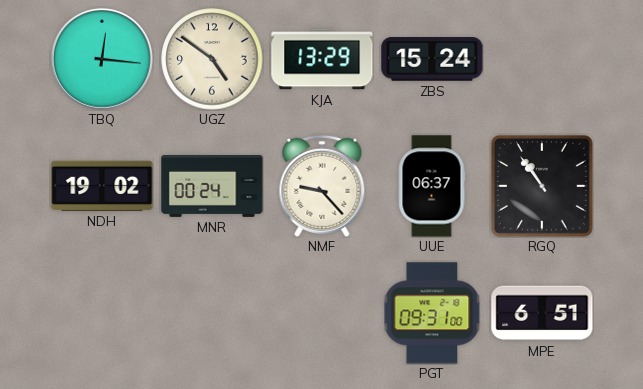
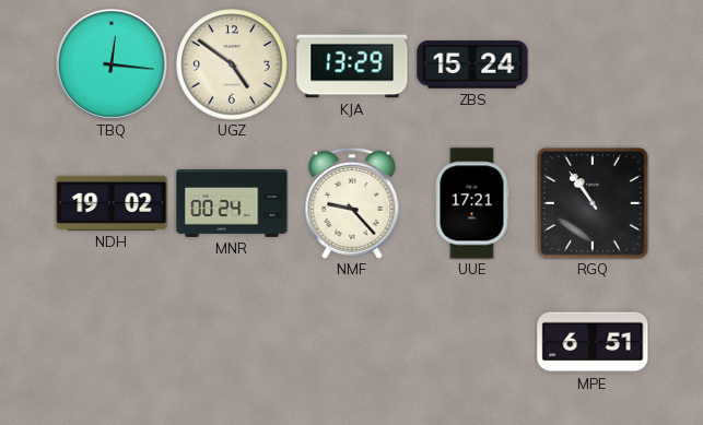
UUE: 06:37 -> 17:21
PGT: 09:31 -> none
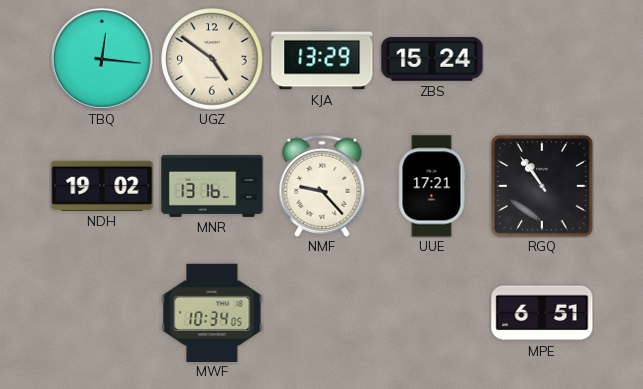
MNR: 00:24 -> 13:16
MWF: none -> 10:34
